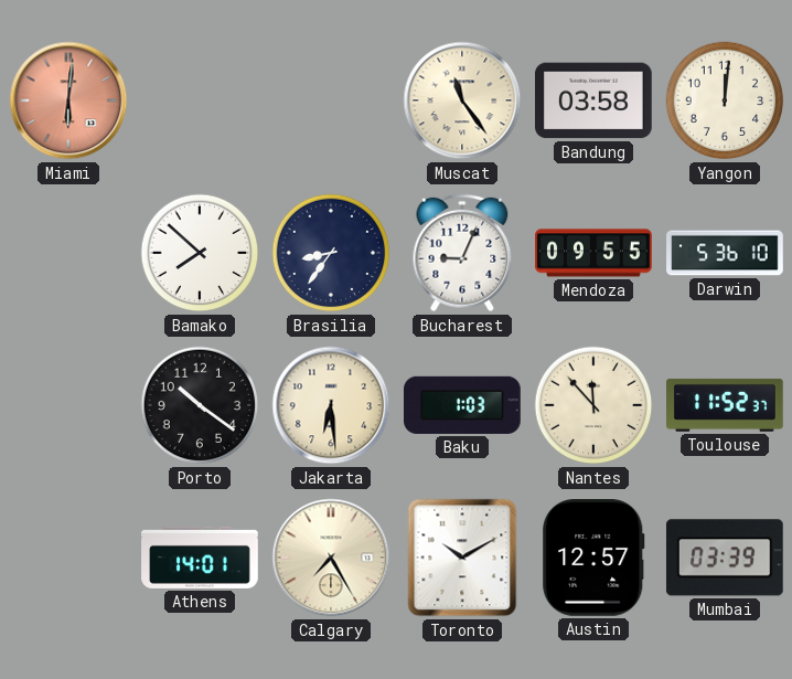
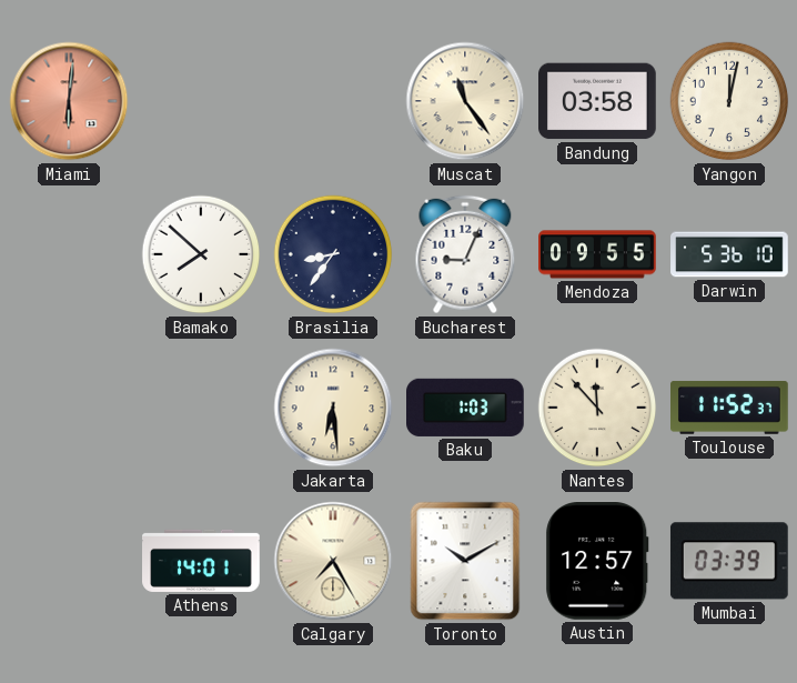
Yangon: 12:01 -> 12:02
Porto: 10:21 -> none
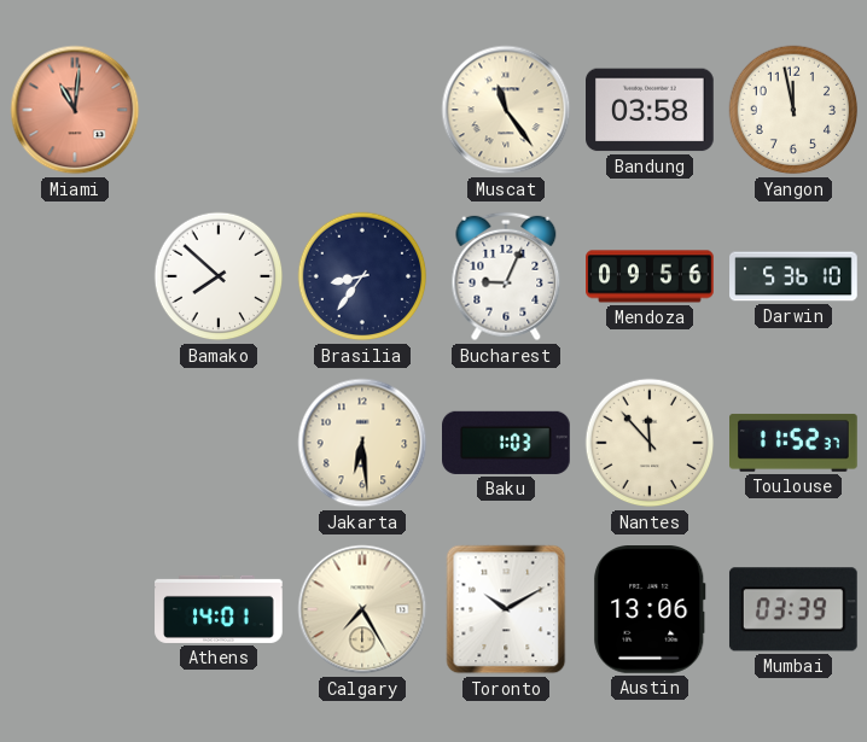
Miami: 6:01 -> 11:01
Yangon: 12:02 -> 11:58
Mendoza: 09:55 -> 09:56
Austin: 12:57 -> 13:06
